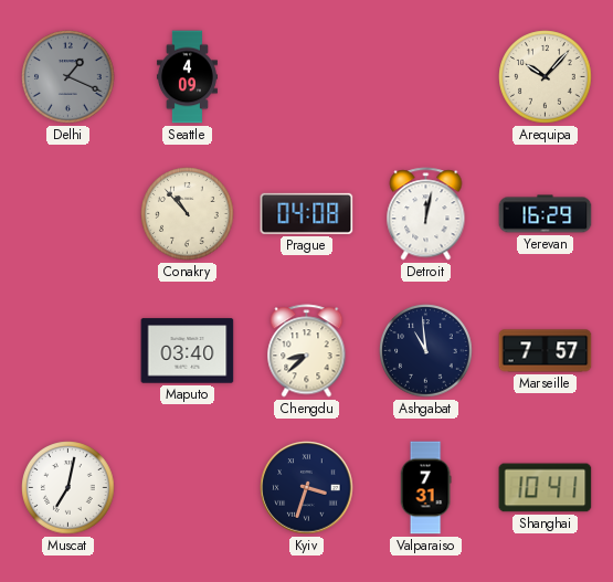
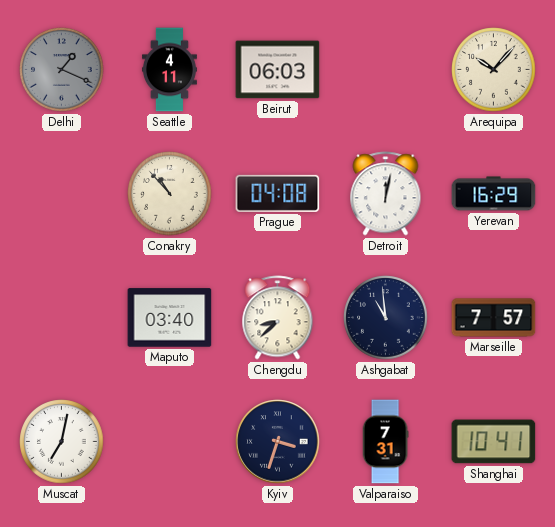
Seattle: 4:09 -> 4:11
Beirut: none -> 06:03
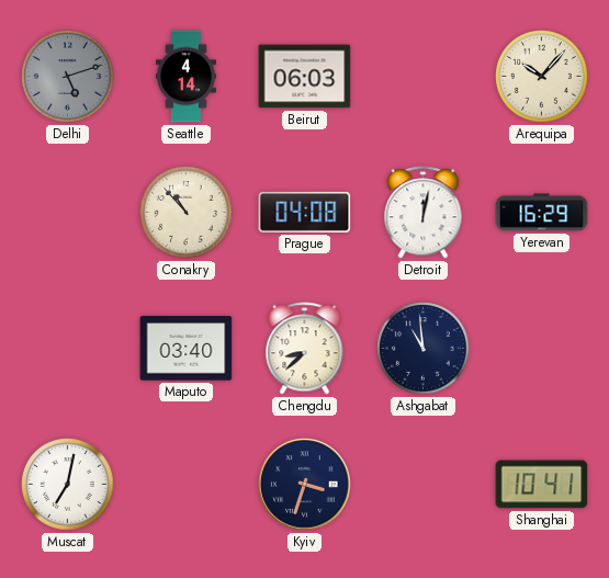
Delhi: 1:19 -> 5:12
Seattle: 4:11 -> 4:14
Marseille: 7:57 -> none
Valparaiso: 7:31 -> none
